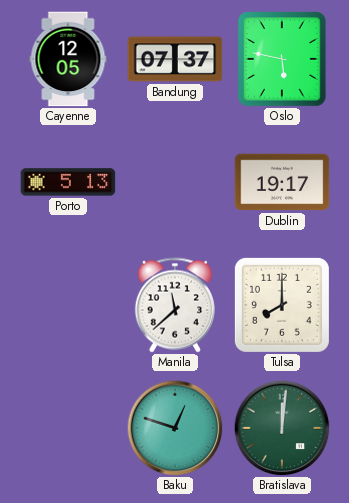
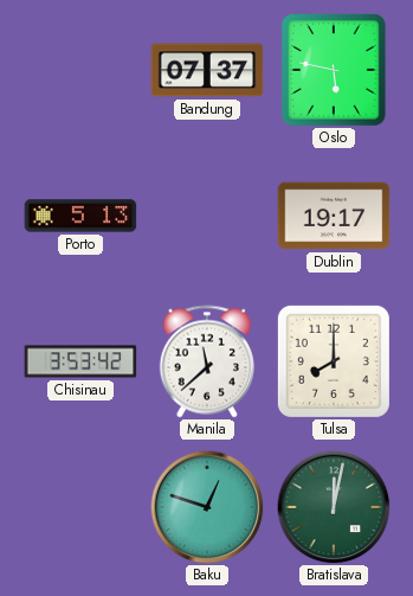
Cayenne: 12:05 -> none
Chisinau: none -> 3:53
Bratislava: 12:01 -> 12:02
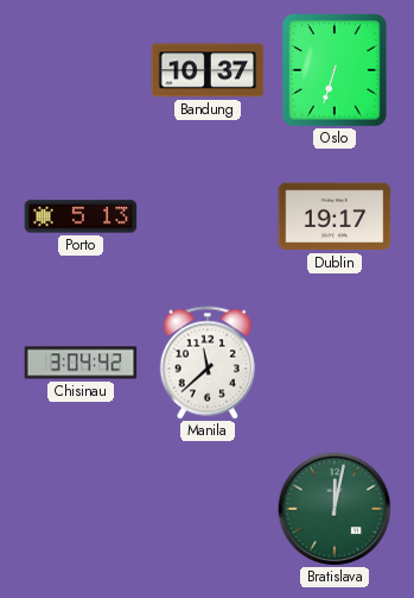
Bandung: 07:37 -> 10:37
Oslo: 5:47 -> 6:33
Chisinau: 3:53 -> 3:04
Tulsa: 8:00 -> none
Baku: 12:48 -> none
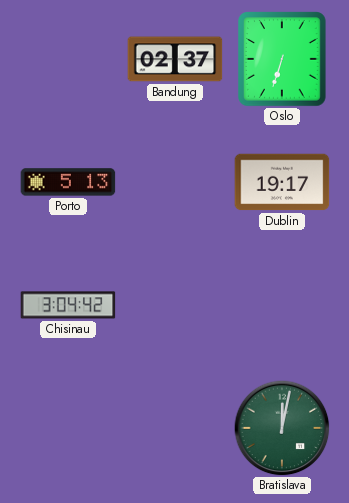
Bandung: 10:37 -> 02:37
Manila: 11:38 -> none
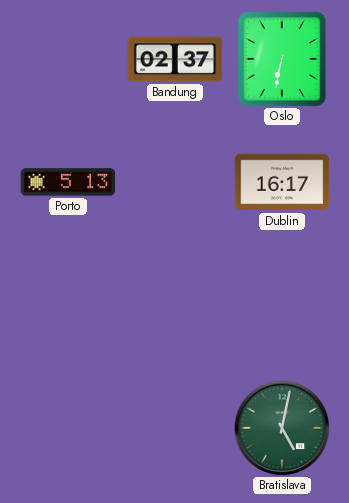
Oslo: 6:33 -> 6:32
Dublin: 19:17 -> 16:17
Chisinau: 3:04 -> none
Bratislava: 12:02 -> 5:02
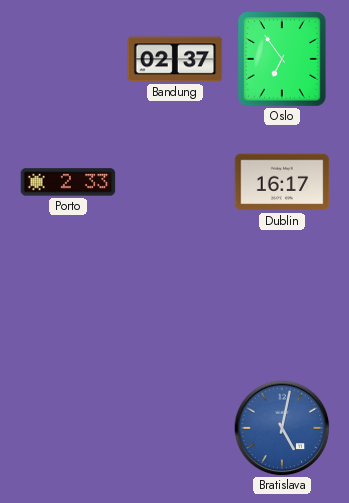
Oslo: 6:32 -> 6:54
Porto: 5:13 -> 2:33
Bratislava dial: green -> blue
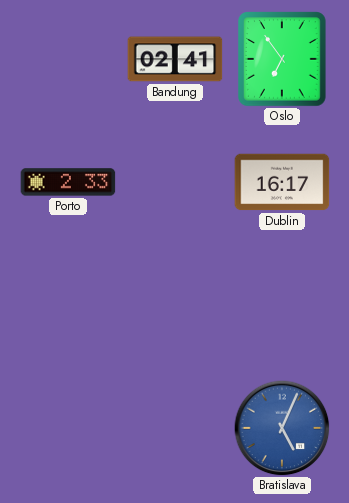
Bandung: 02:37 -> 02:41
Bratislava: 5:02 -> 5:04
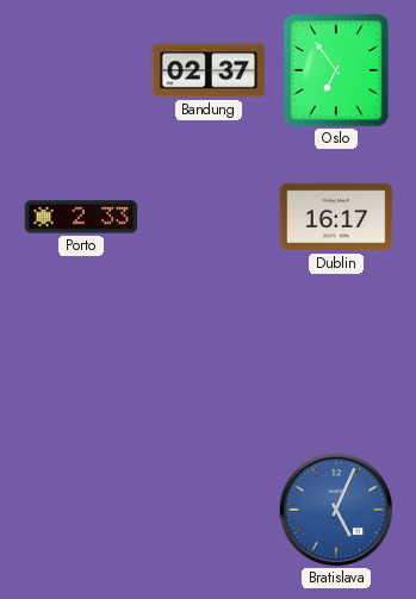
Bandung: 02:41 -> 02:37
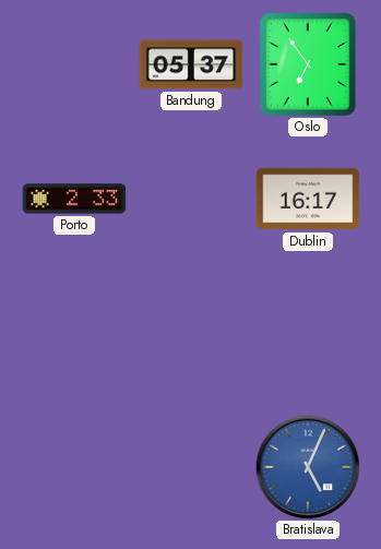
Bandung: 02:37 -> 05:37
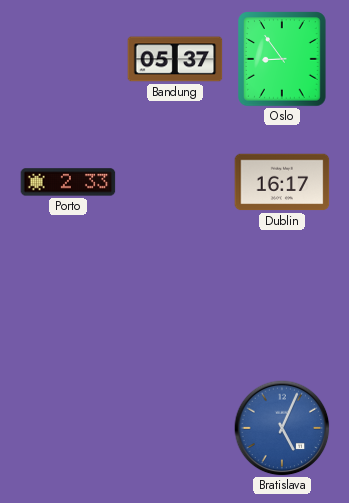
Oslo: 6:54 -> 8:54
